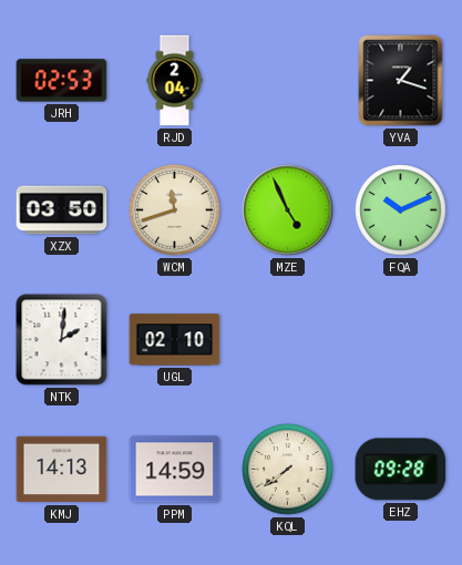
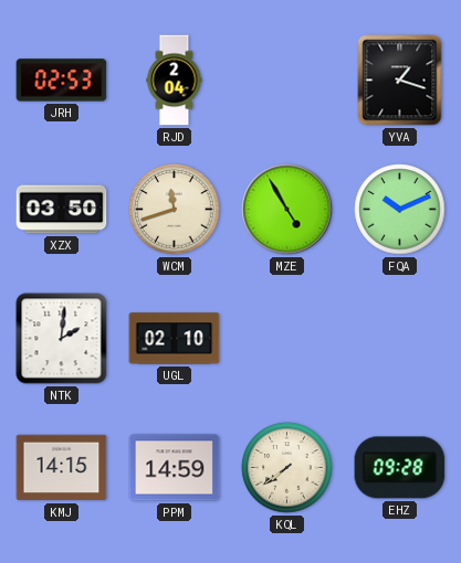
MZE: 4:56 -> 4:55
KMJ: 14:13 -> 14:15
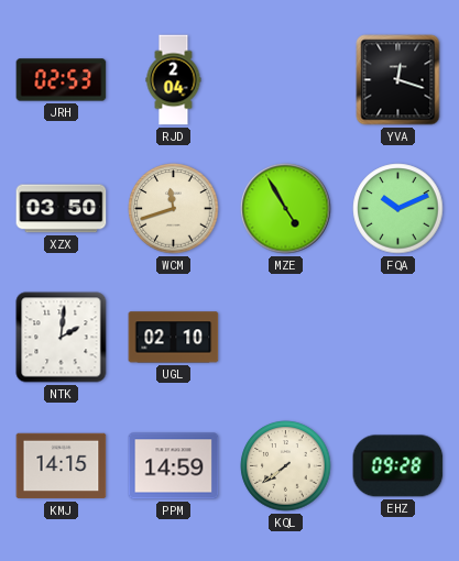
YVA: 1:18 -> 12:18
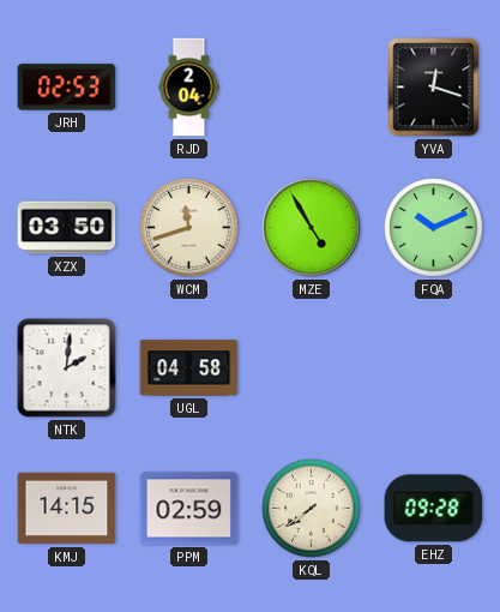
UGL: 02:10 -> 04:58
PPM: 14:59 -> 02:59
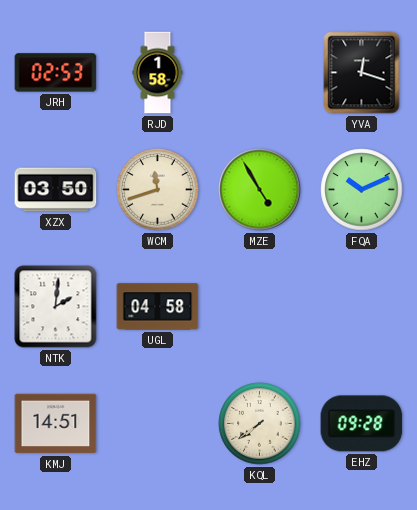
RJD: 2:04 -> 1:58
KMJ: 14:15 -> 14:51
PPM: 02:59 -> none
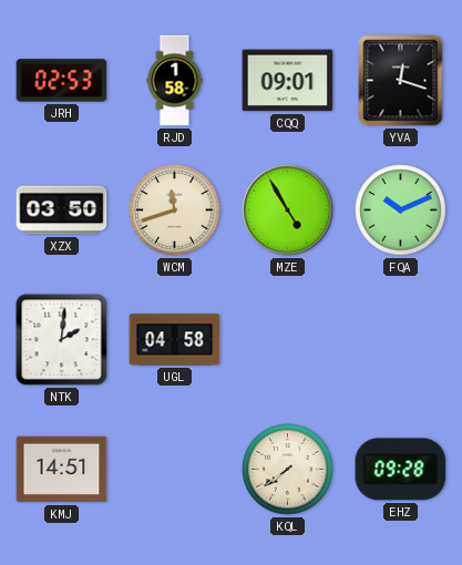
CQQ: none -> 09:01
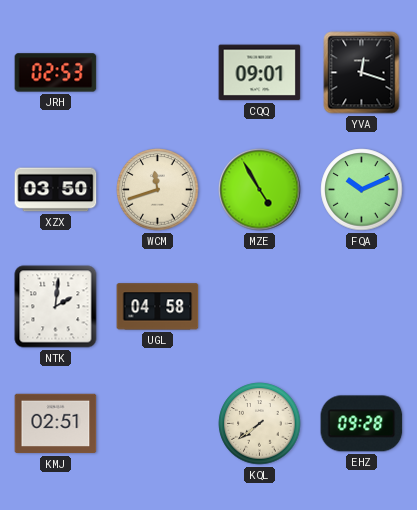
RJD: 1:58 -> none
KMJ: 14:51 -> 02:51
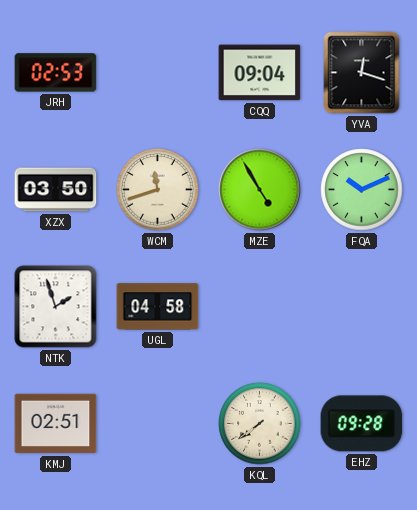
CQQ: 09:01 -> 09:04
NTK: 2:01 -> 1:57
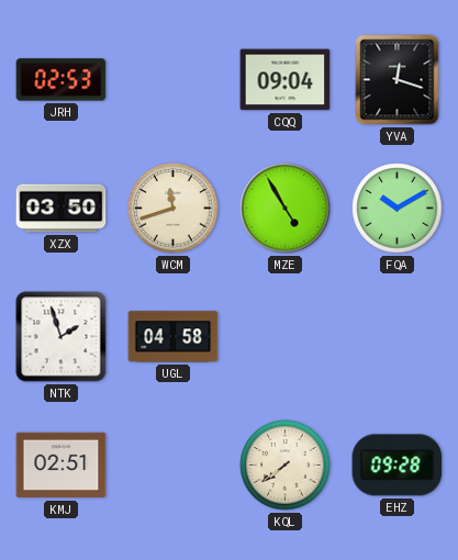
FQA: 10:11 -> 10:10
